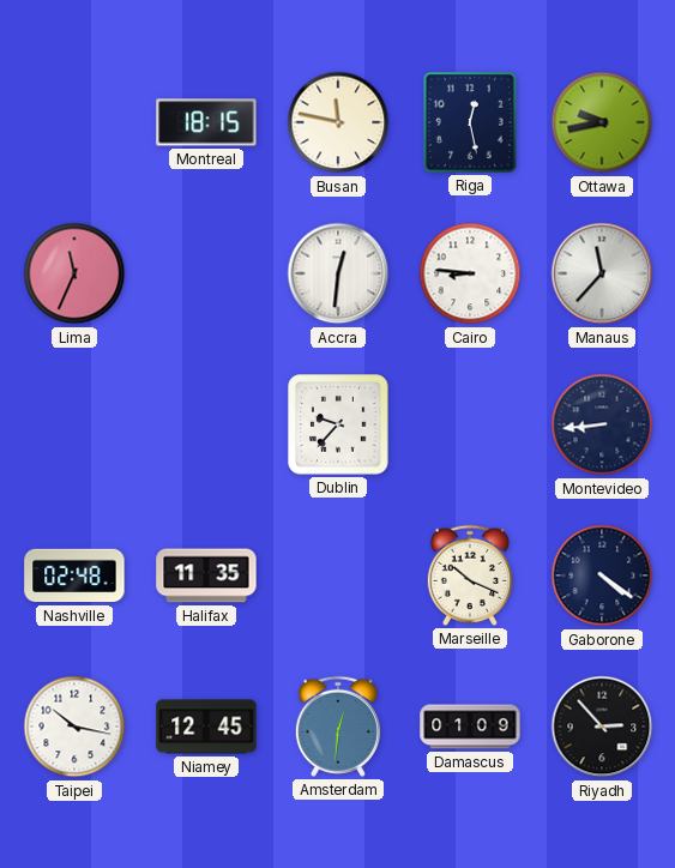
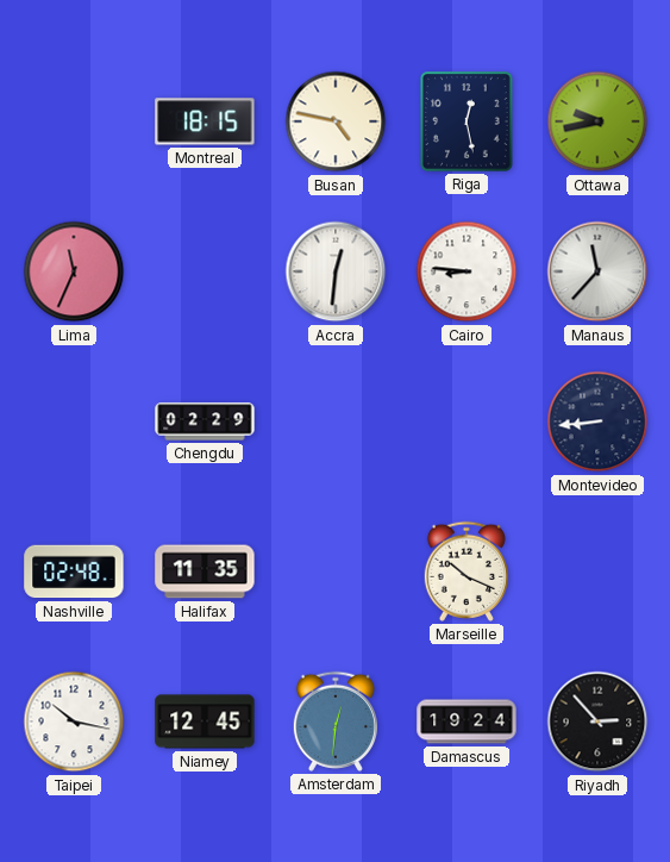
Busan: 11:47 -> 4:47
Chengdu: none -> 02:29
Dublin: 9:37 -> none
Gaborone: 4:21 -> none
Damascus: 01:09 -> 19:24
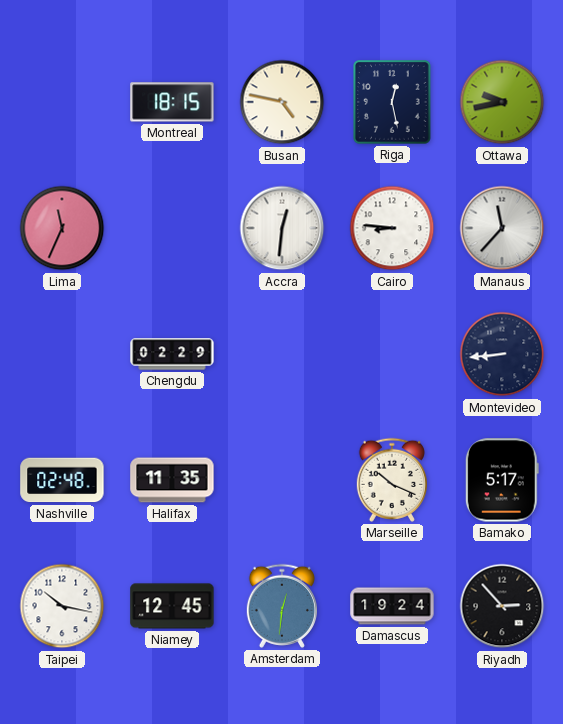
Bamako: none -> 5:17
